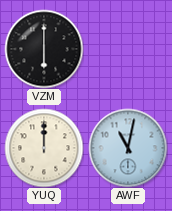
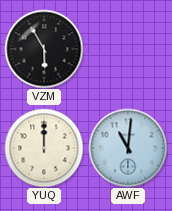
VZM: 6:00 -> 5:55
AWF: 11:02 -> 11:01
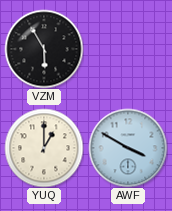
YUQ: 12:00 -> 1:00
AWF: 11:01 -> 3:50
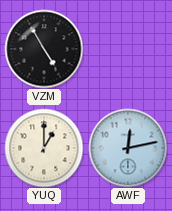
VZM: 5:55 -> 4:55
AWF: 3:50 -> 12:13
